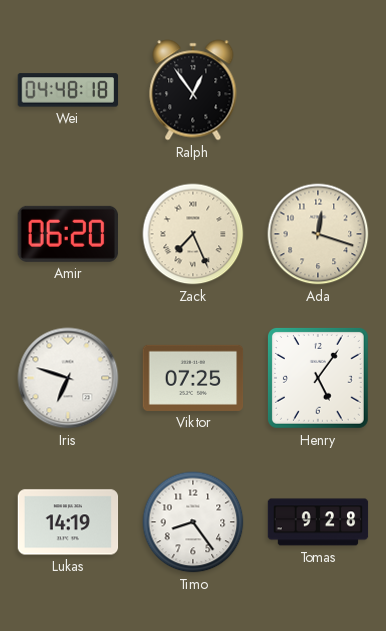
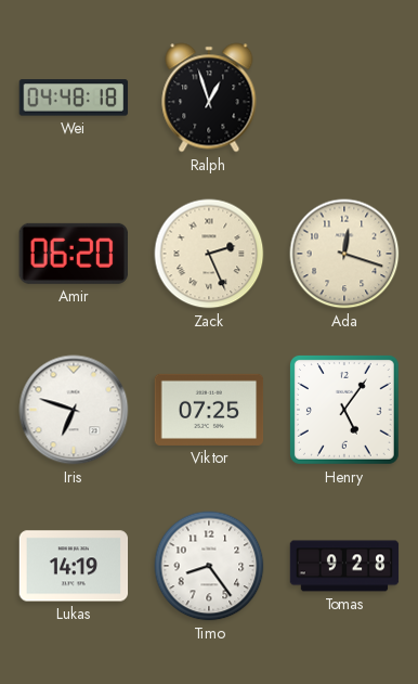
Ralph: 12:54 -> 12:57
Zack: 7:26 -> 2:26
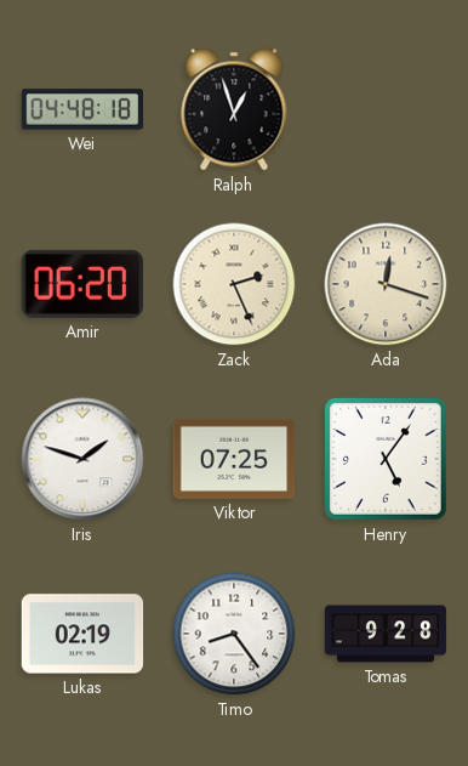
Iris: 6:48 -> 1:48
Lukas: 14:19 -> 02:19
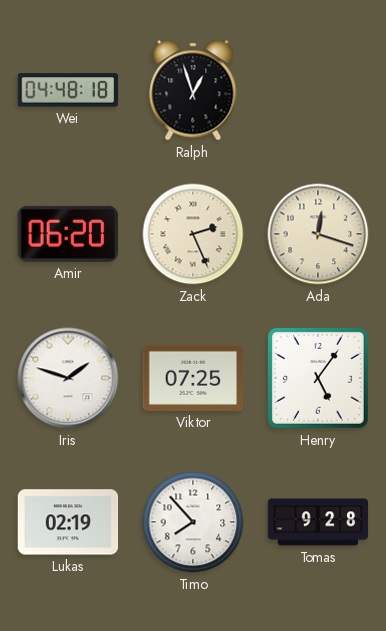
Timo: 8:24 -> 7:53
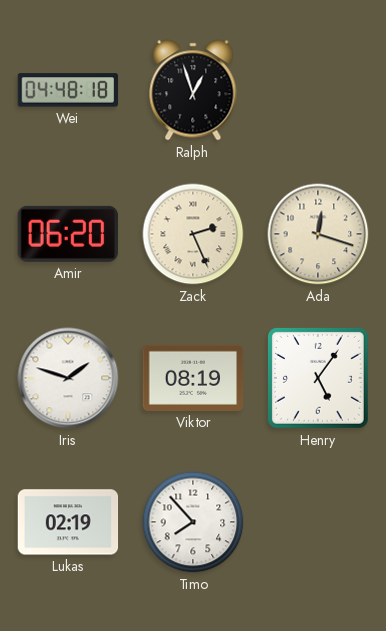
Viktor: 07:25 -> 08:19
Tomas: 9:28 -> none
